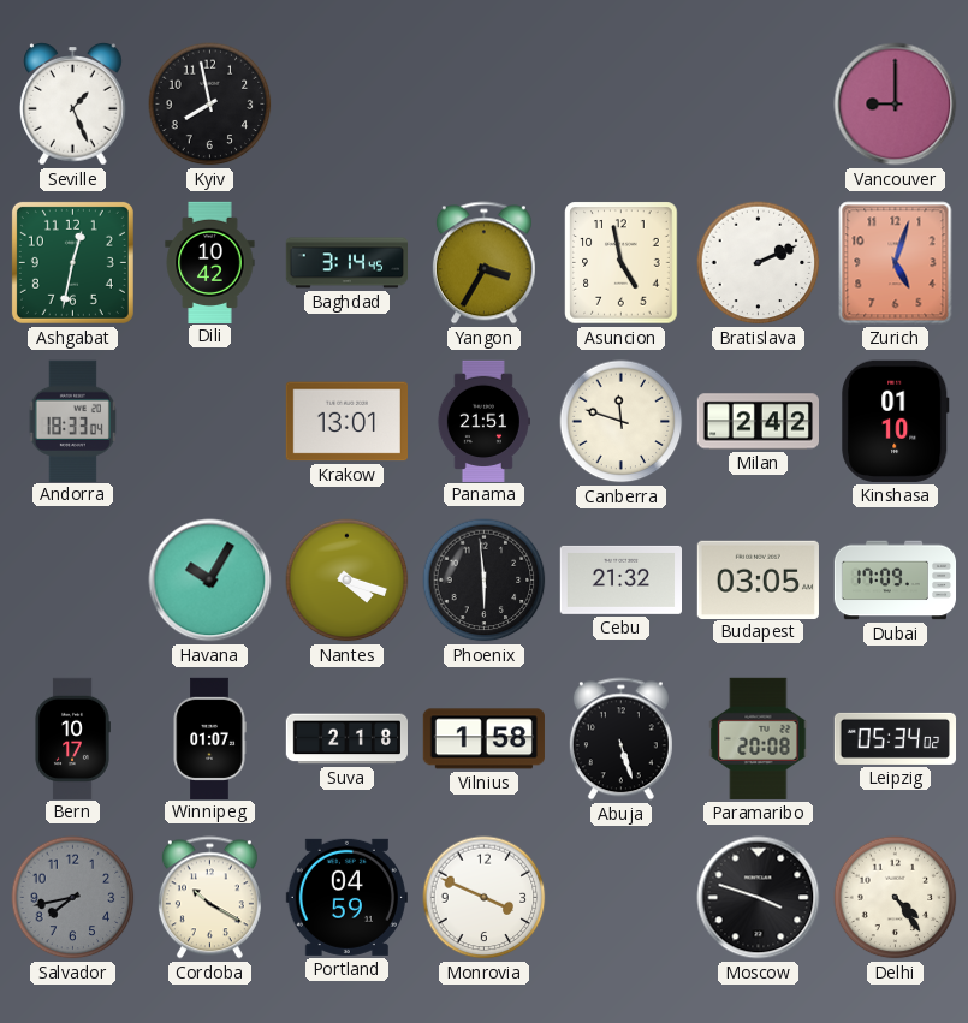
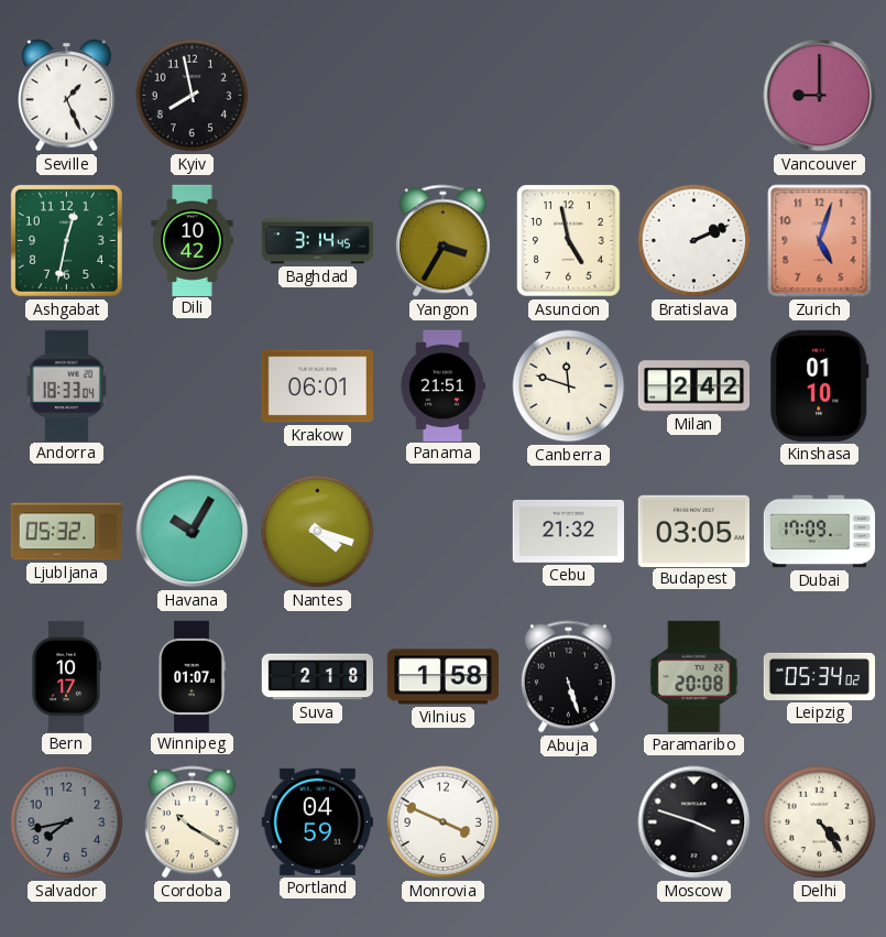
Krakow: 13:01 -> 06:01
Ljubljana: none -> 05:32
Phoenix: 5:59 -> none
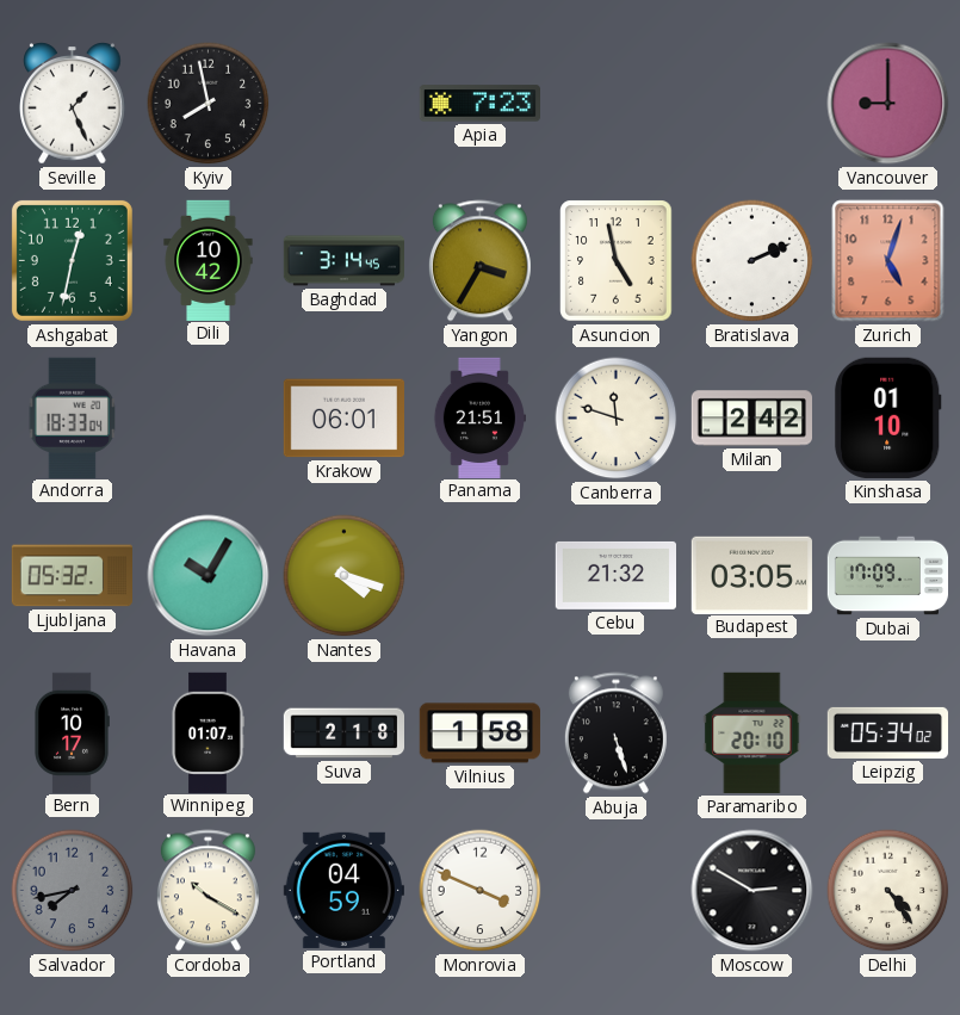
Apia: none -> 7:23
Paramaribo: 20:08 -> 20:10
Moscow: 3:48 -> 2:50
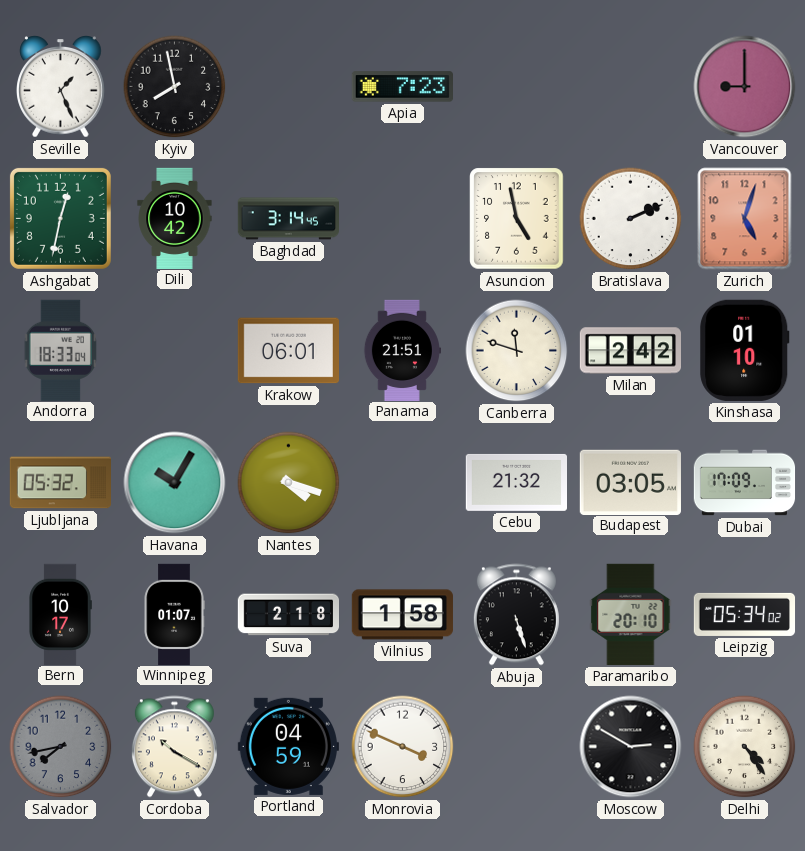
Yangon: 3:35 -> none
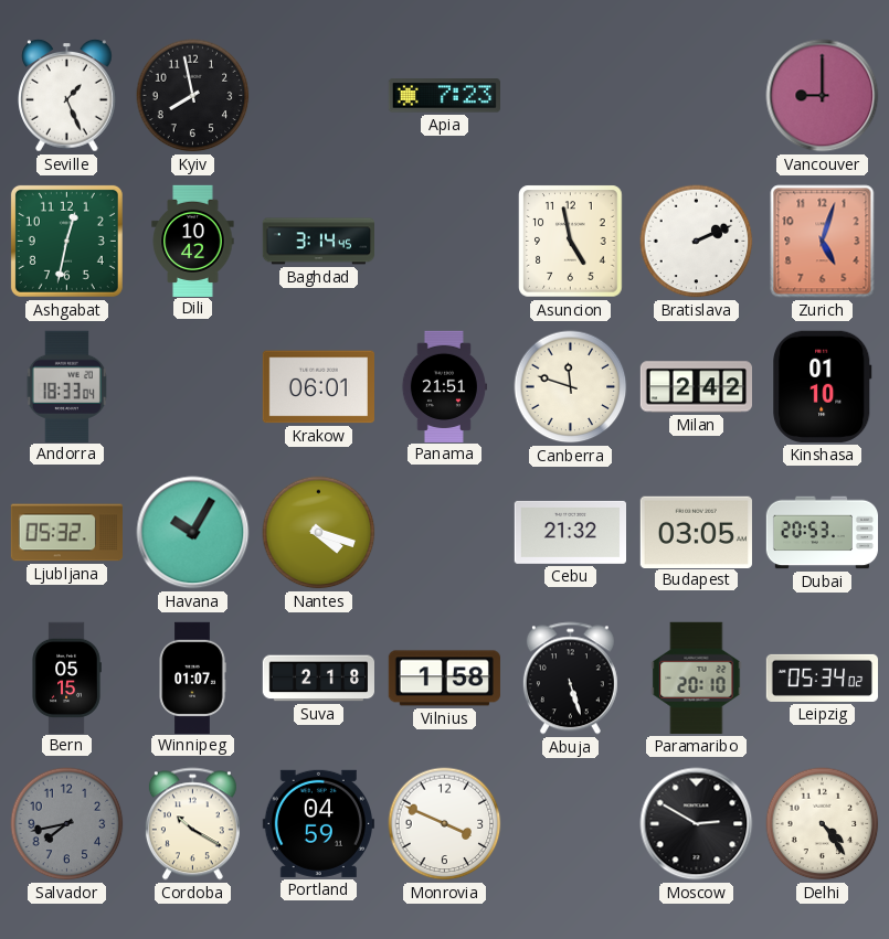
Dubai: 17:09 -> 20:53
Bern: 10:17 -> 05:15
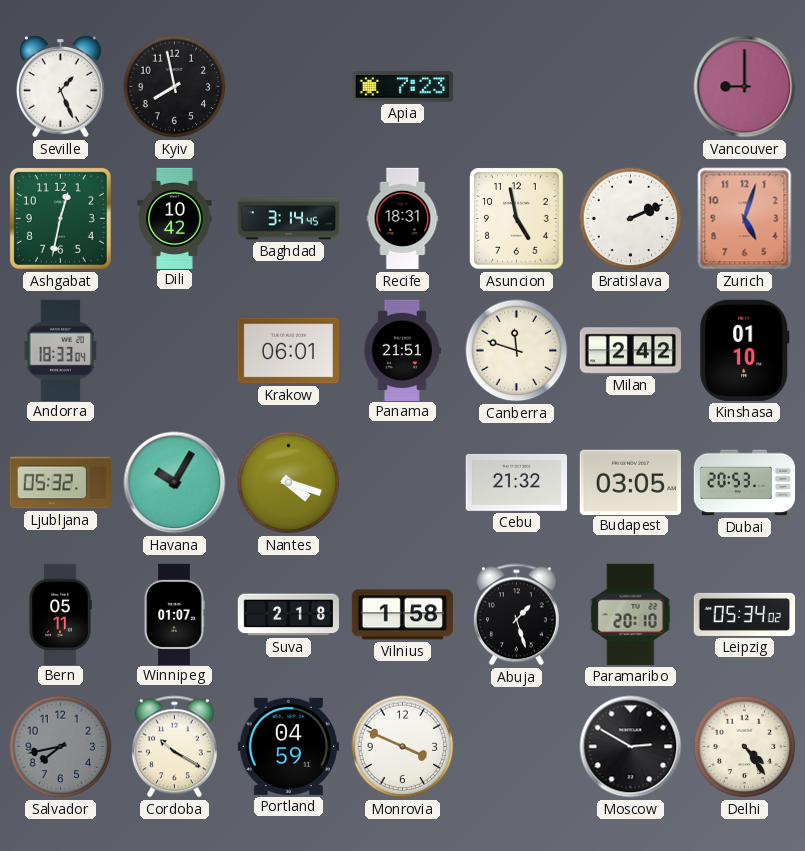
Recife: none -> 18:31
Bern: 05:15 -> 05:11
Abuja: 5:27 -> 1:27
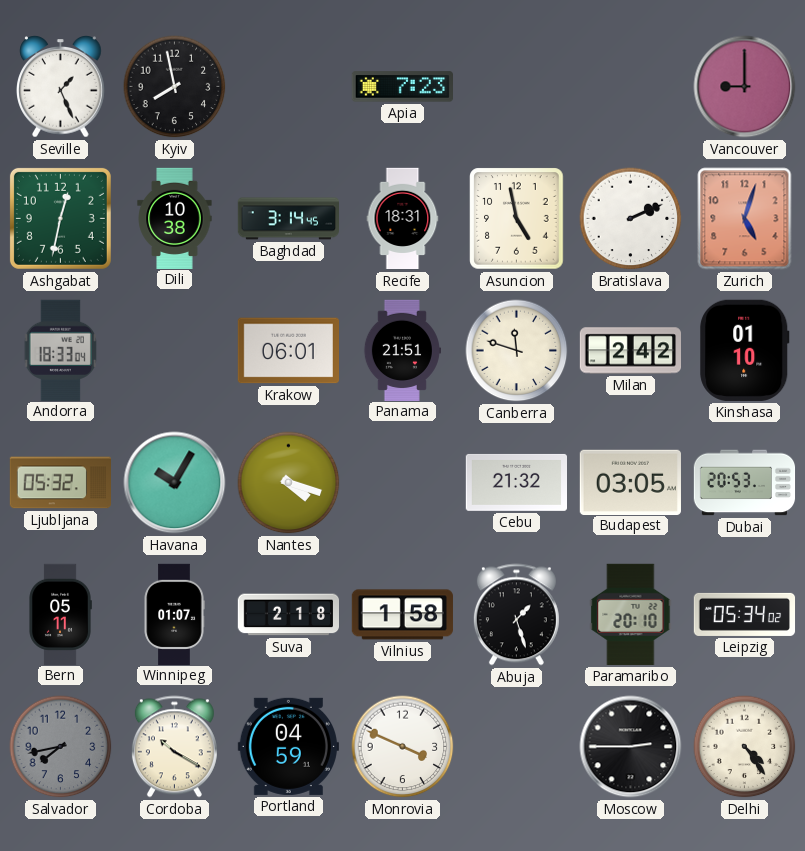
Dili: 10:42 -> 10:38
Moscow: 2:50 -> 2:45
